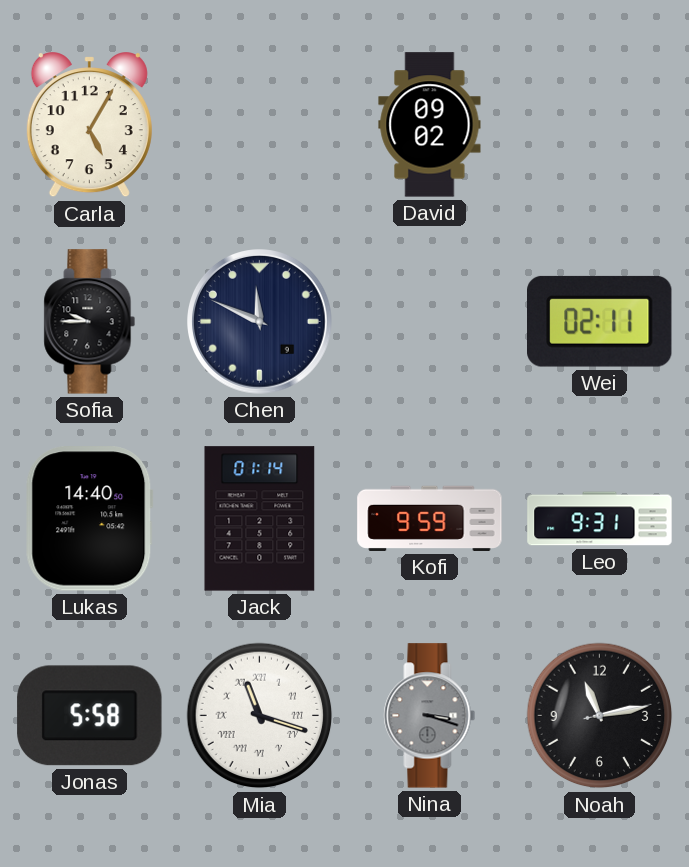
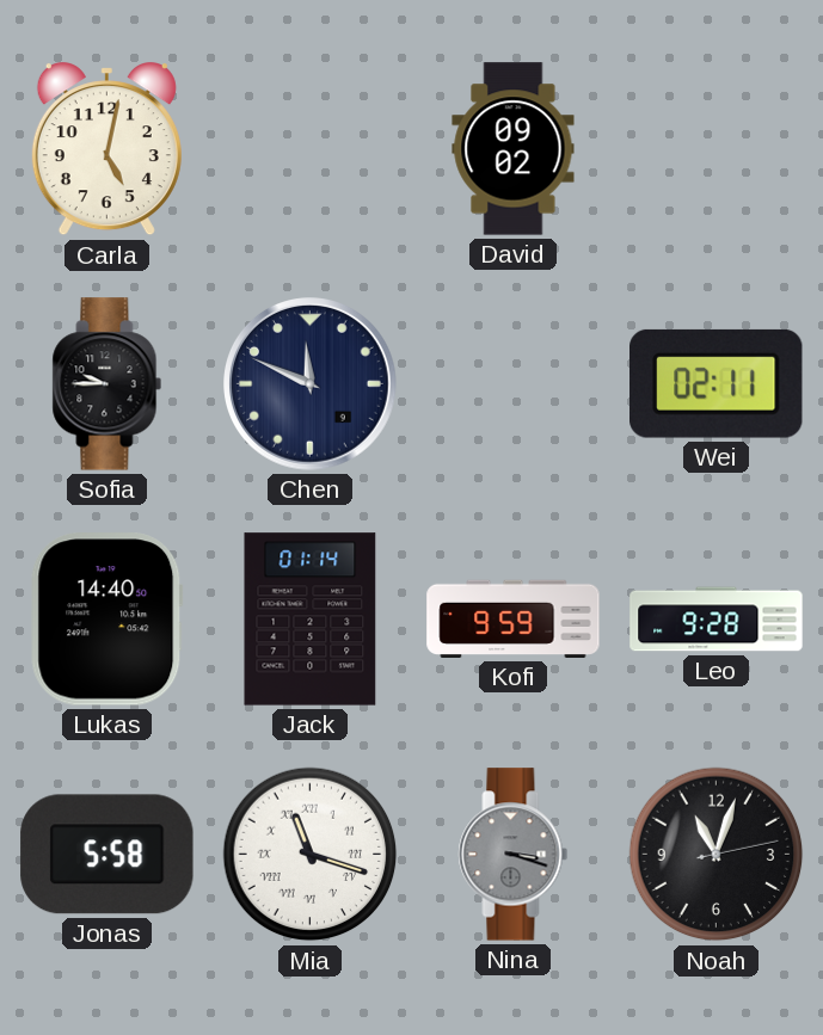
Carla: 5:05 -> 5:02
Leo: 9:31 -> 9:28
Noah: 11:13 -> 11:03
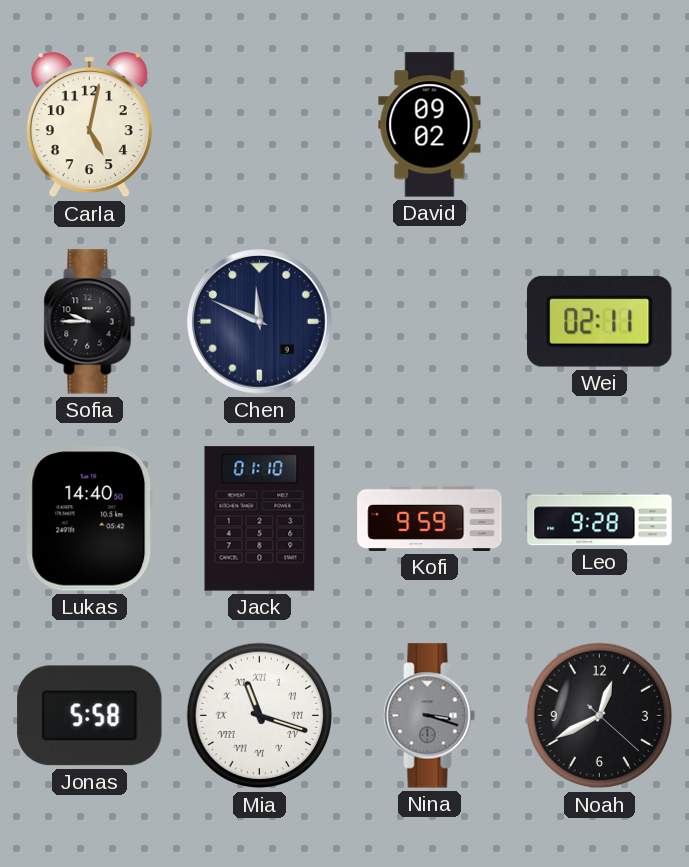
Jack: 01:14 -> 01:10
Noah: 11:03 -> 12:40
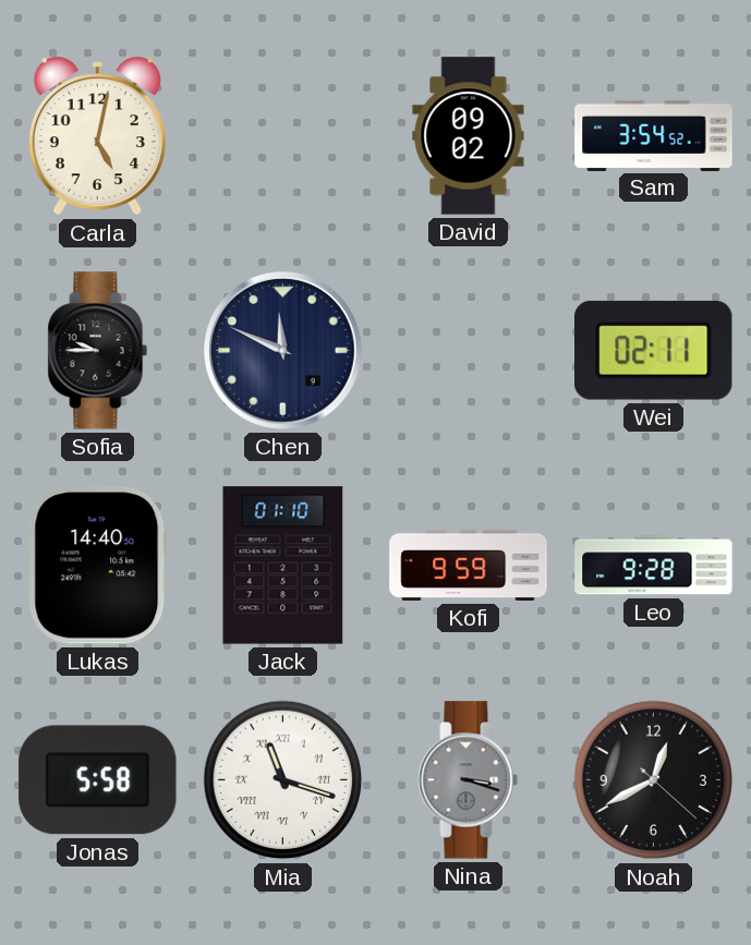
Sam: none -> 3:54
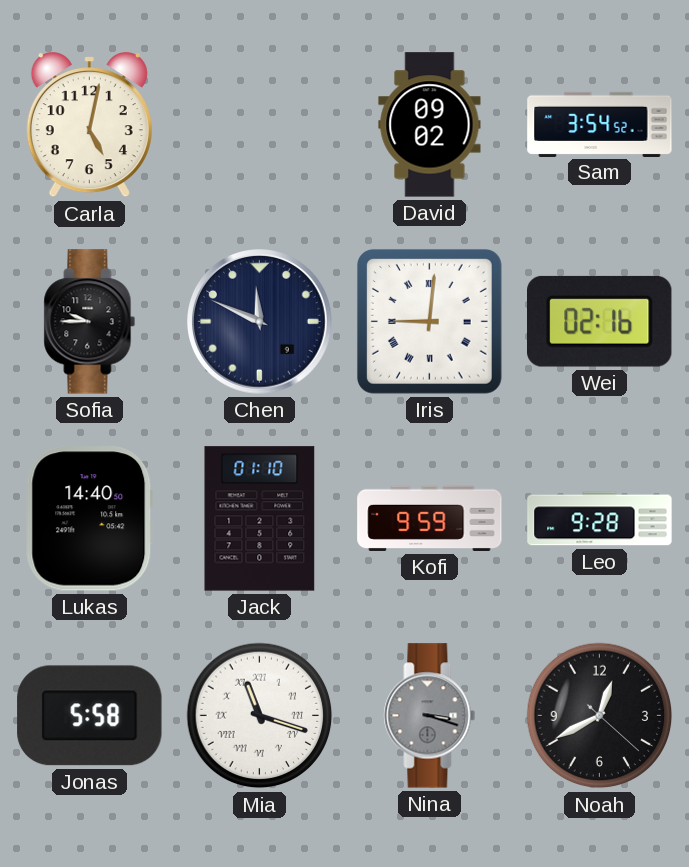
Iris: none -> 9:01
Wei: 02:11 -> 02:16
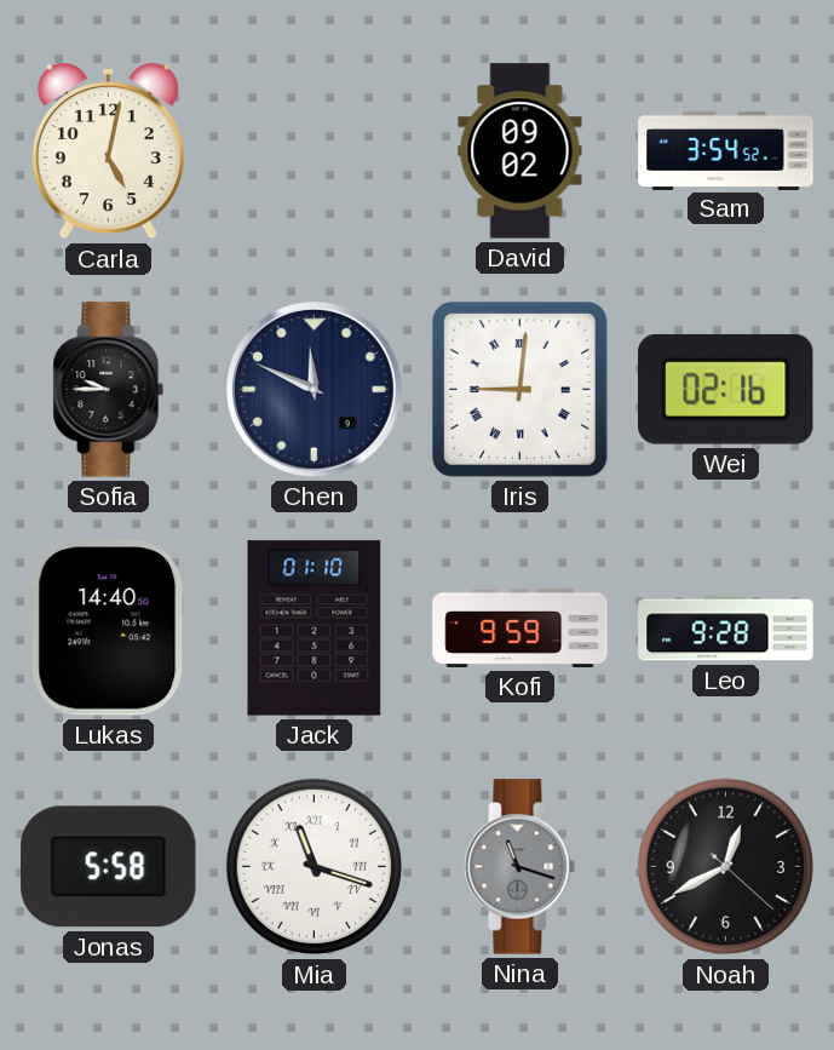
Nina: 3:18 -> 11:18
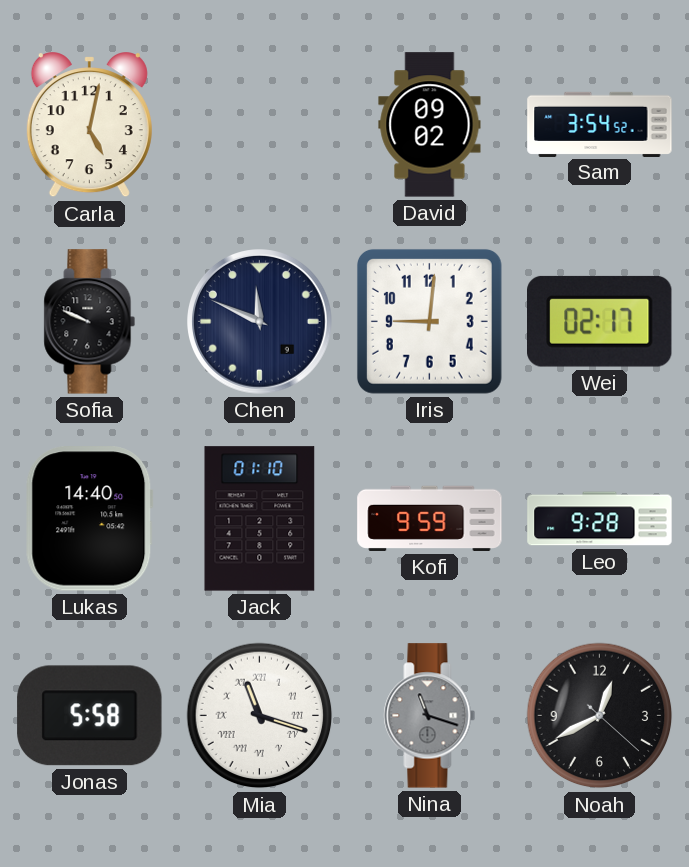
Sofia: 9:45 -> 9:49
Iris numerals: Roman -> Arabic
Wei: 02:16 -> 02:17
